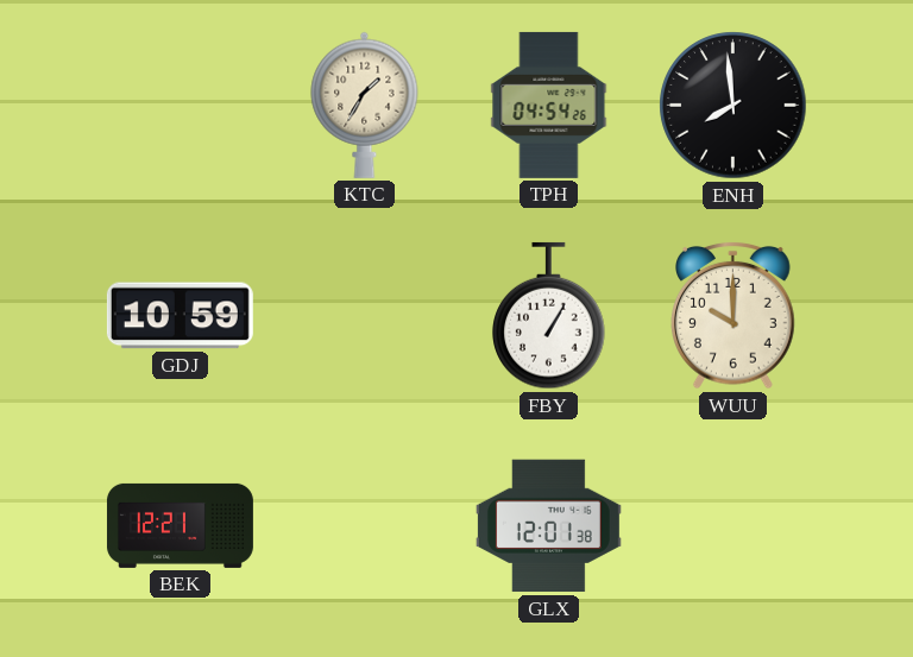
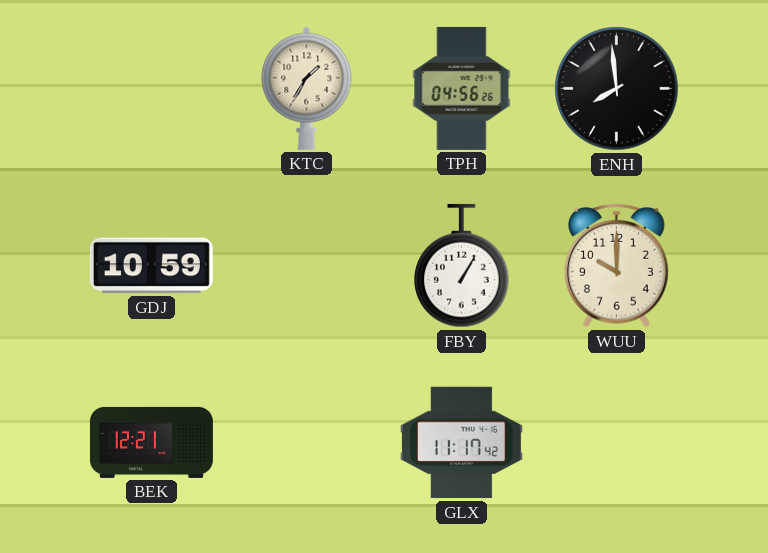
TPH: 04:54 -> 04:56
GLX: 12:01 -> 11:17
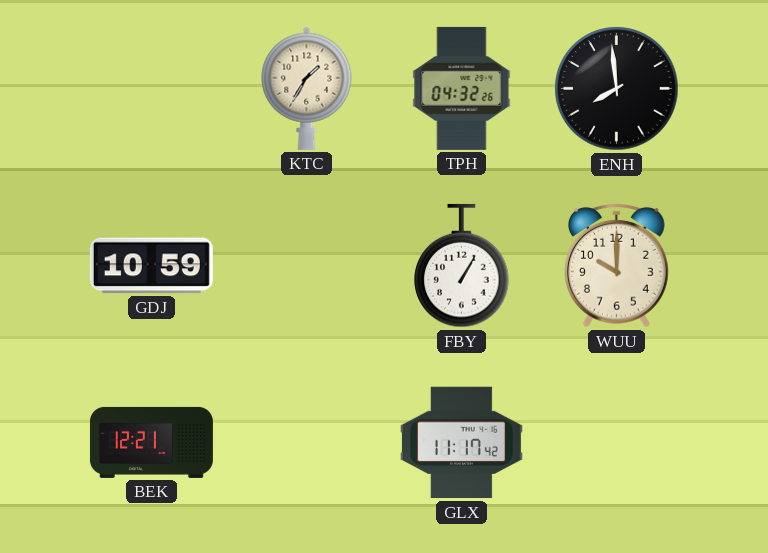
TPH: 04:56 -> 04:32
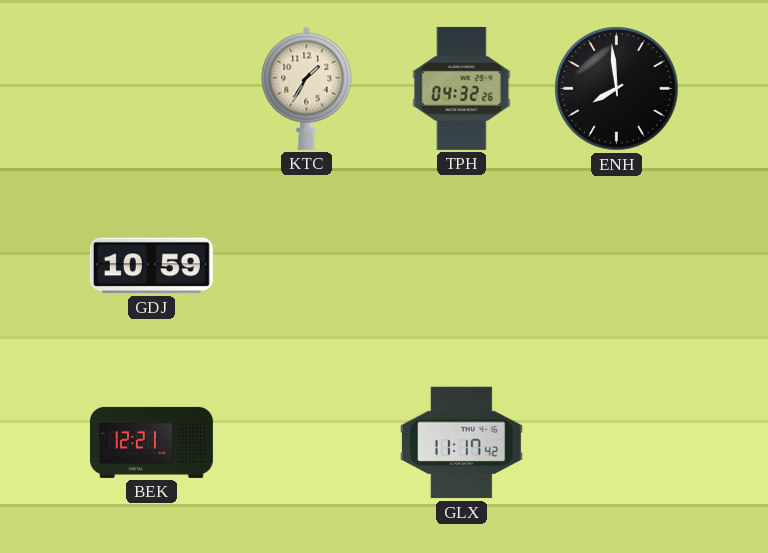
FBY: 1:05 -> none
WUU: 10:00 -> none
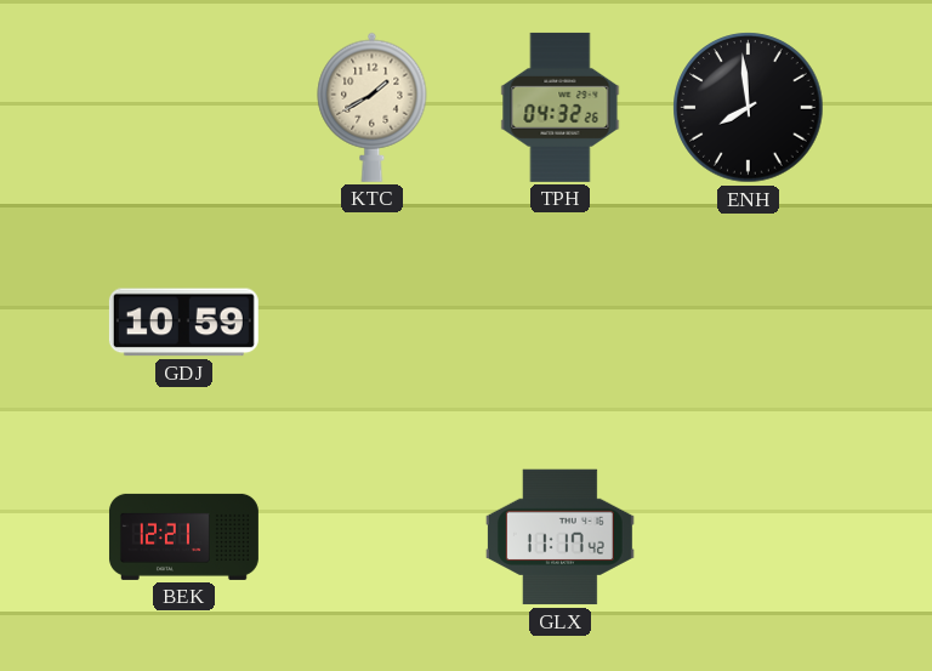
KTC: 1:35 -> 1:40
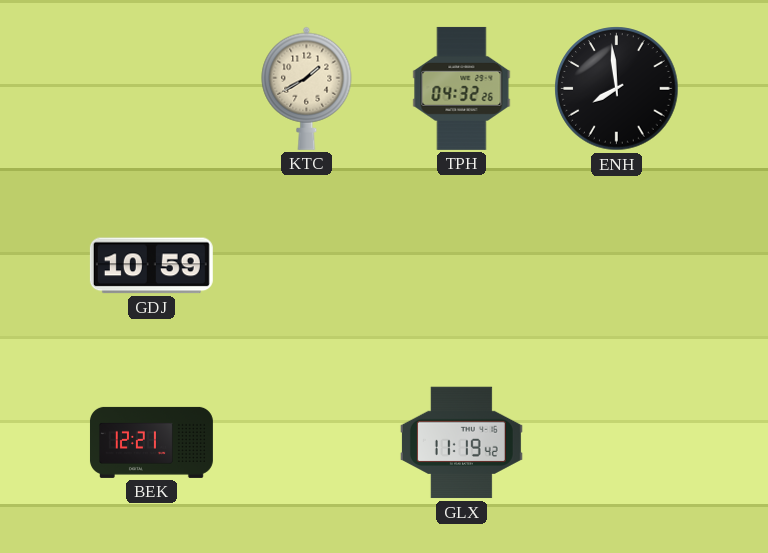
GLX: 11:17 -> 11:19
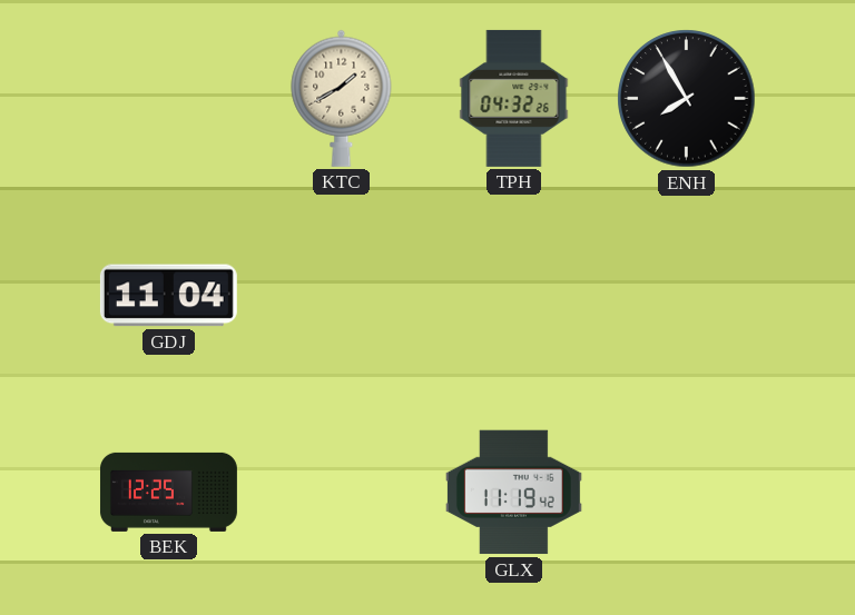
ENH: 7:59 -> 7:55
GDJ: 10:59 -> 11:04
BEK: 12:21 -> 12:25
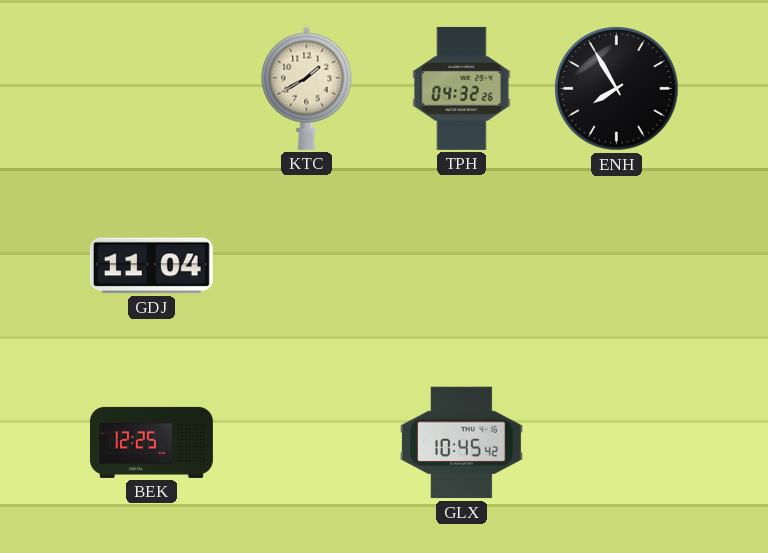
GLX: 11:19 -> 10:45
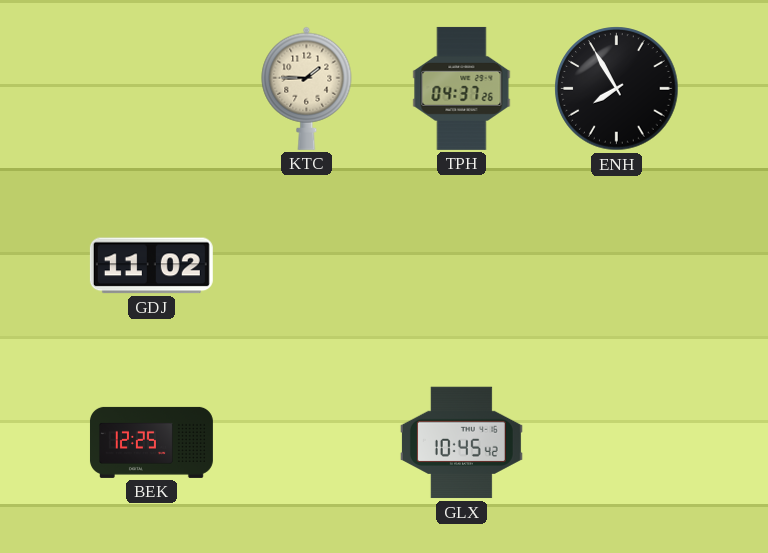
KTC: 1:40 -> 1:45
TPH: 04:32 -> 04:37
GDJ: 11:04 -> 11:02
